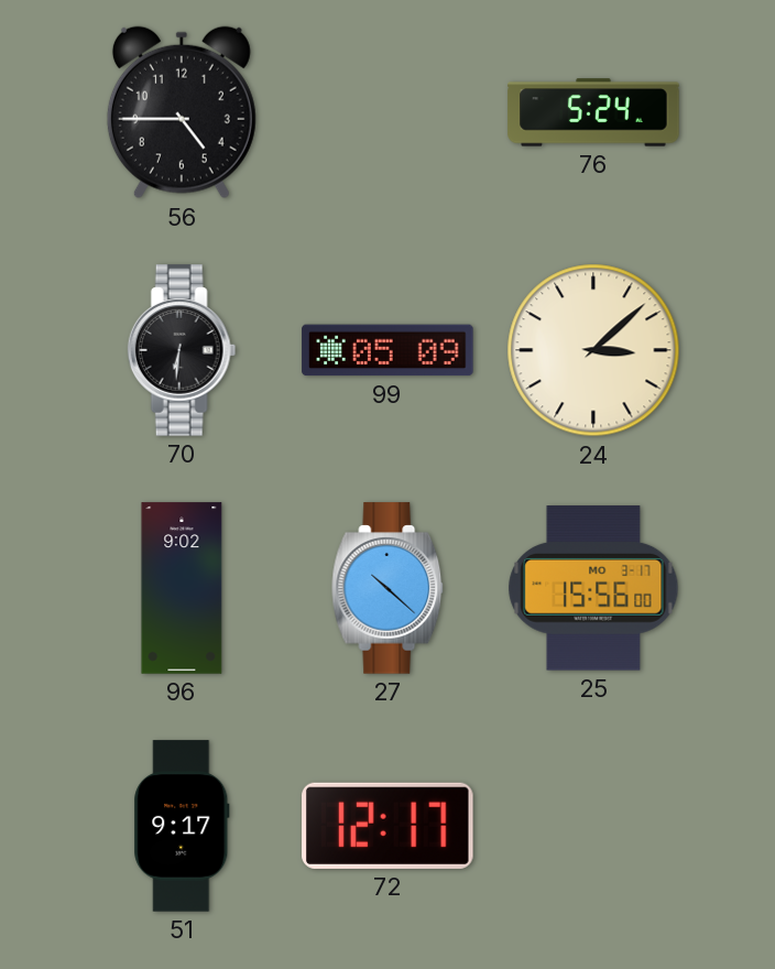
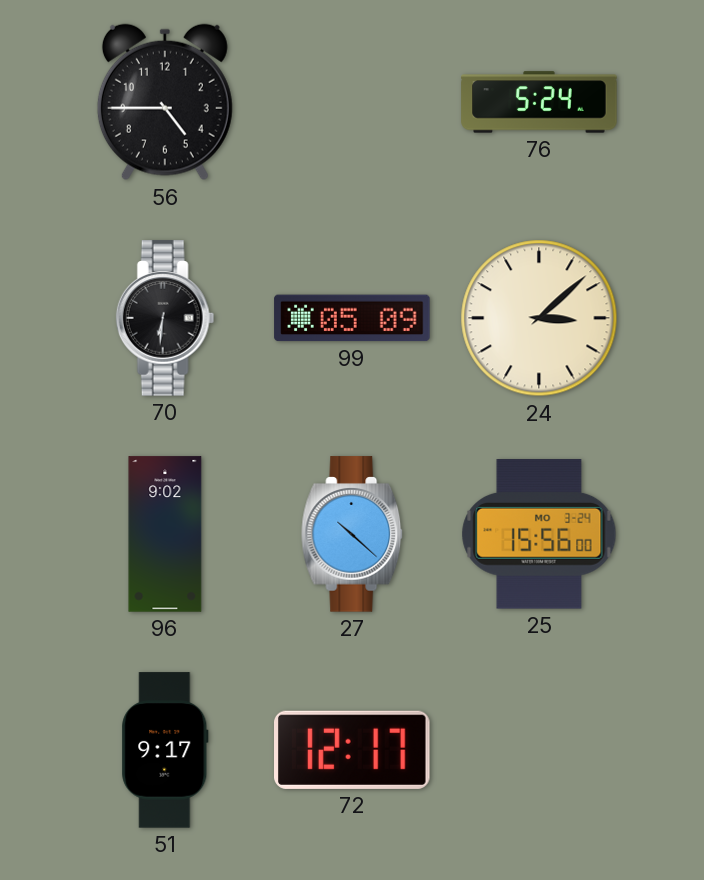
25 date: MO 3-17 -> MO 3-24
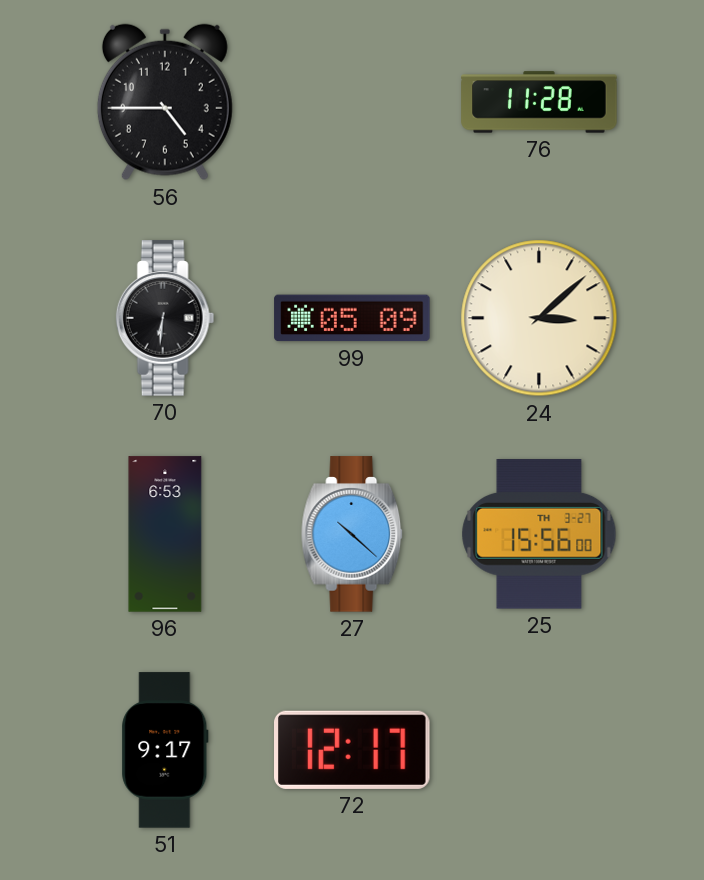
76: 5:24 -> 11:28
96: 9:02 -> 6:53
25 date: MO 3-24 -> TH 3-27
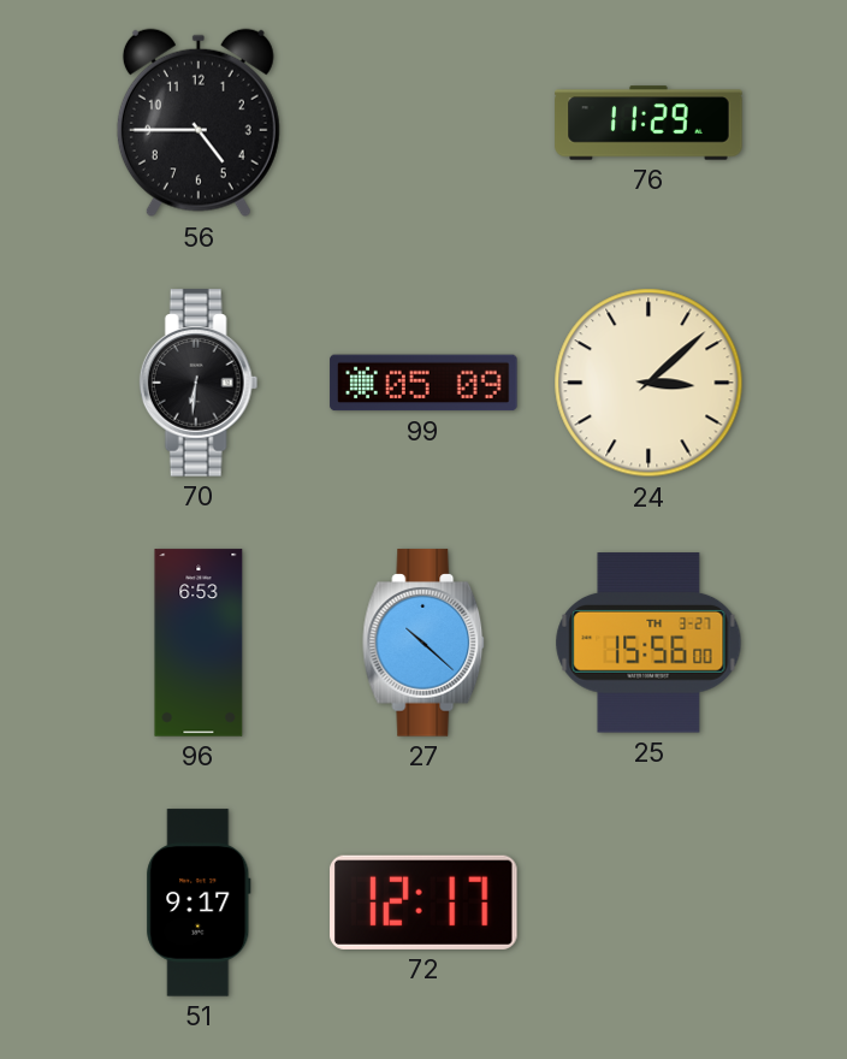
76: 11:28 -> 11:29
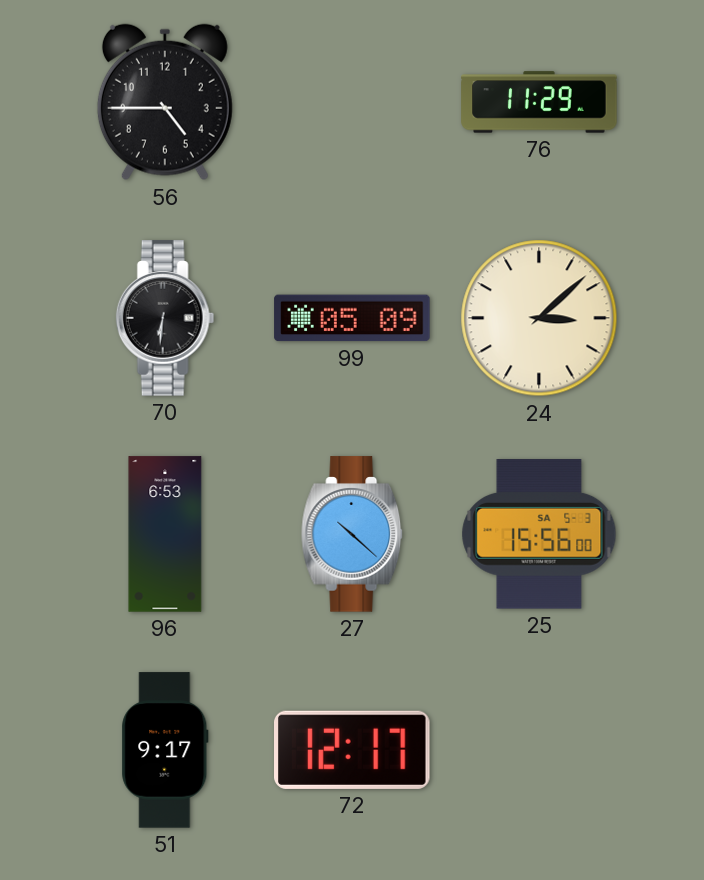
25 date: TH 3-27 -> SA 5-3
